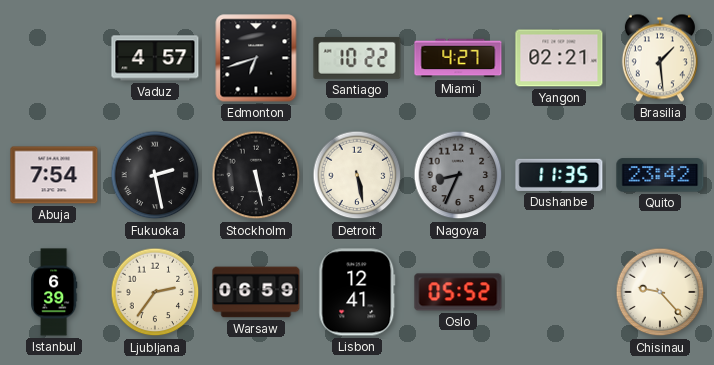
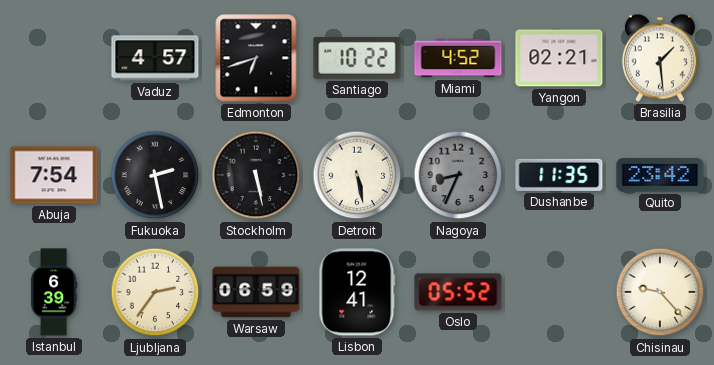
Miami: 4:27 -> 4:52
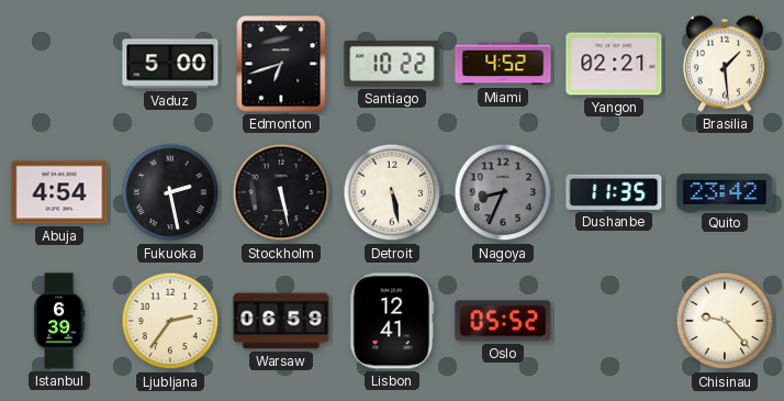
Vaduz: 4:57 -> 5:00
Abuja: 7:54 -> 4:54
